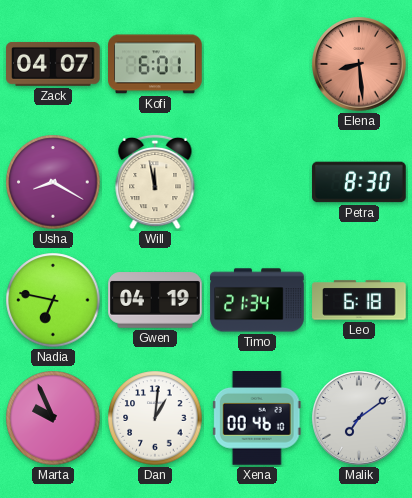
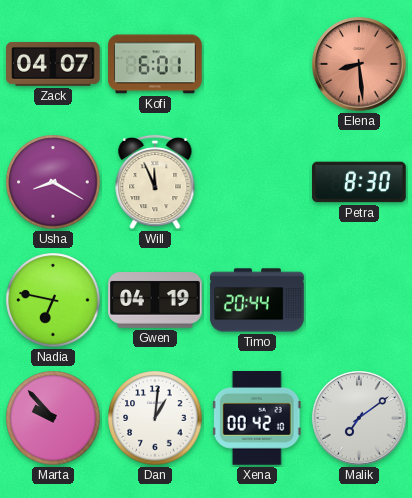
Will: 11:58 -> 11:56
Timo: 21:34 -> 20:44
Leo: 6:18 -> none
Marta: 9:56 -> 9:53
Xena: 00:46 -> 00:42
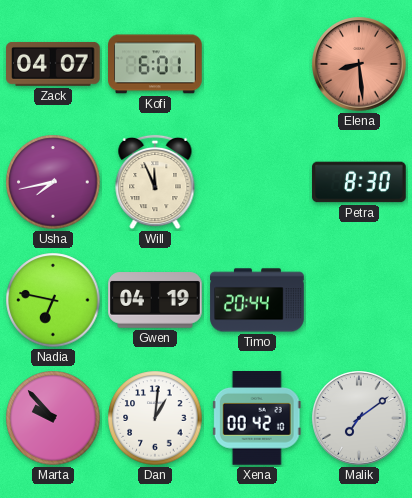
Usha: 8:20 -> 7:43
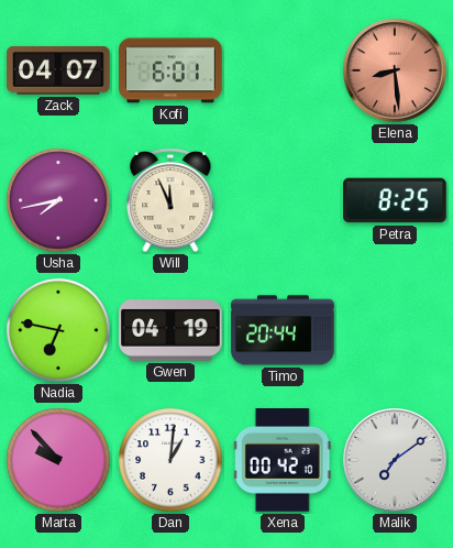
Petra: 8:30 -> 8:25
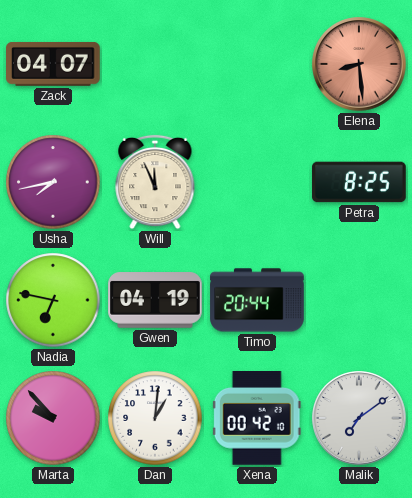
Kofi: 6:01 -> none
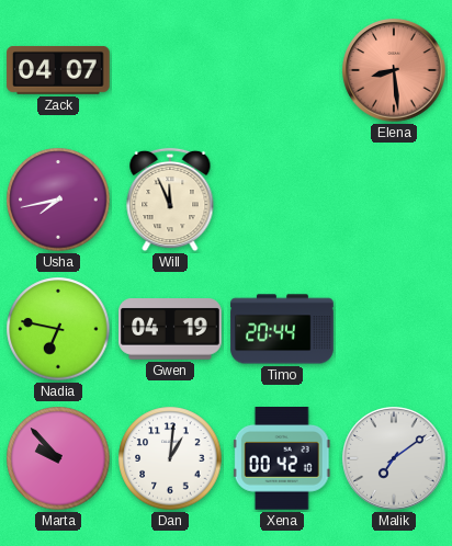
Petra: 8:25 -> none
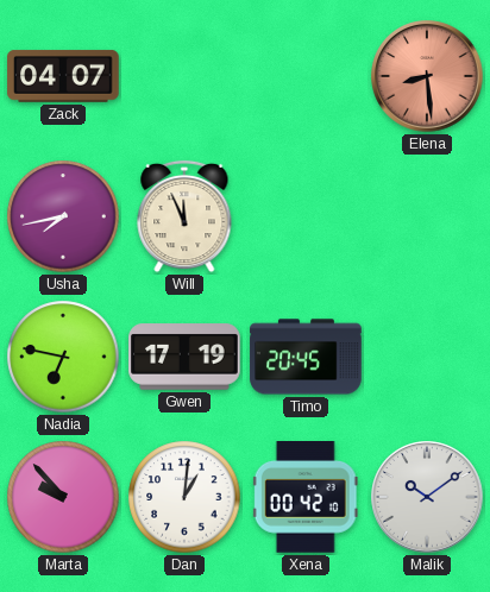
Gwen: 04:19 -> 17:19
Timo: 20:44 -> 20:45
Malik: 7:09 -> 10:09
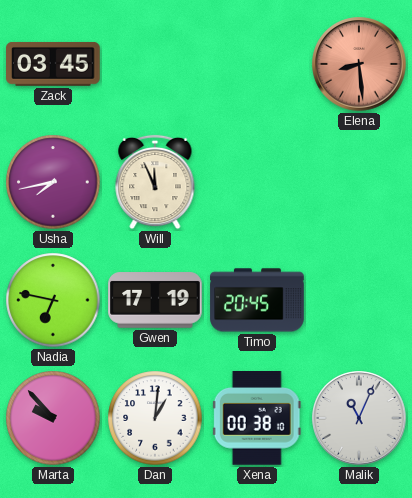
Zack: 04:07 -> 03:45
Xena: 00:42 -> 00:38
Malik: 10:09 -> 11:04
